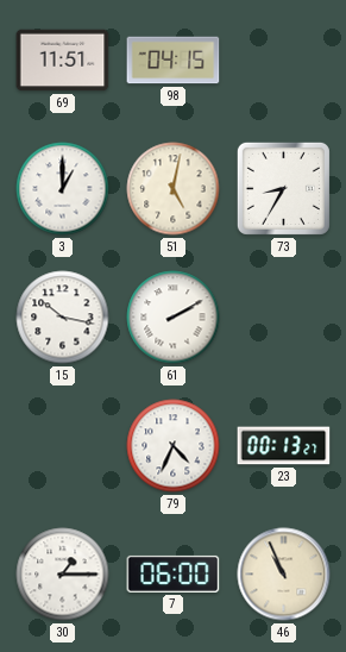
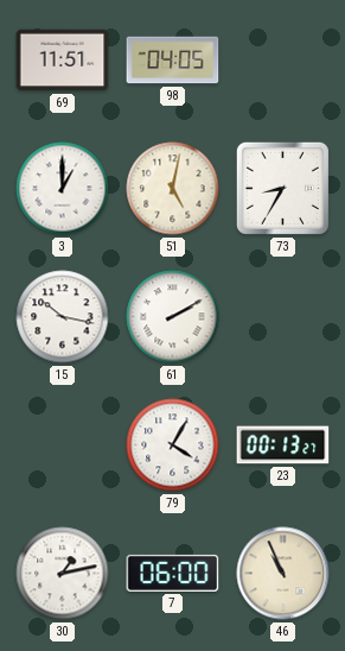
98: 04:15 -> 04:05
79: 4:34 -> 4:05
30: 1:15 -> 1:13
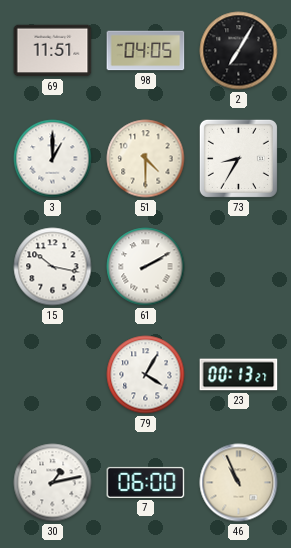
2: none -> 7:05
51: 5:02 -> 4:30
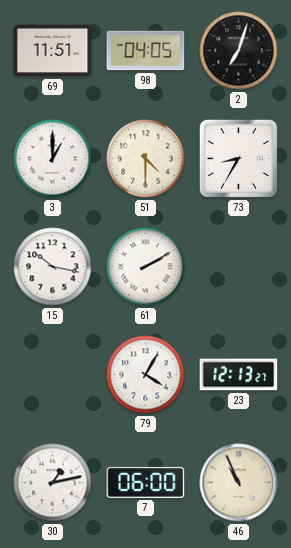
2: 7:05 -> 7:03
23: 00:13 -> 12:13
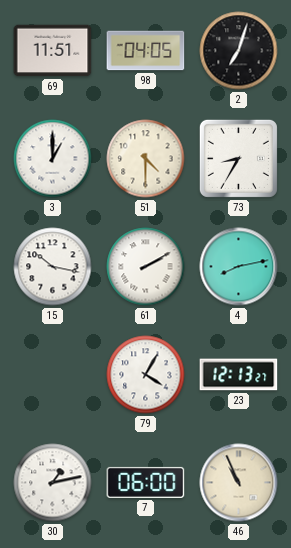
4: none -> 8:13
